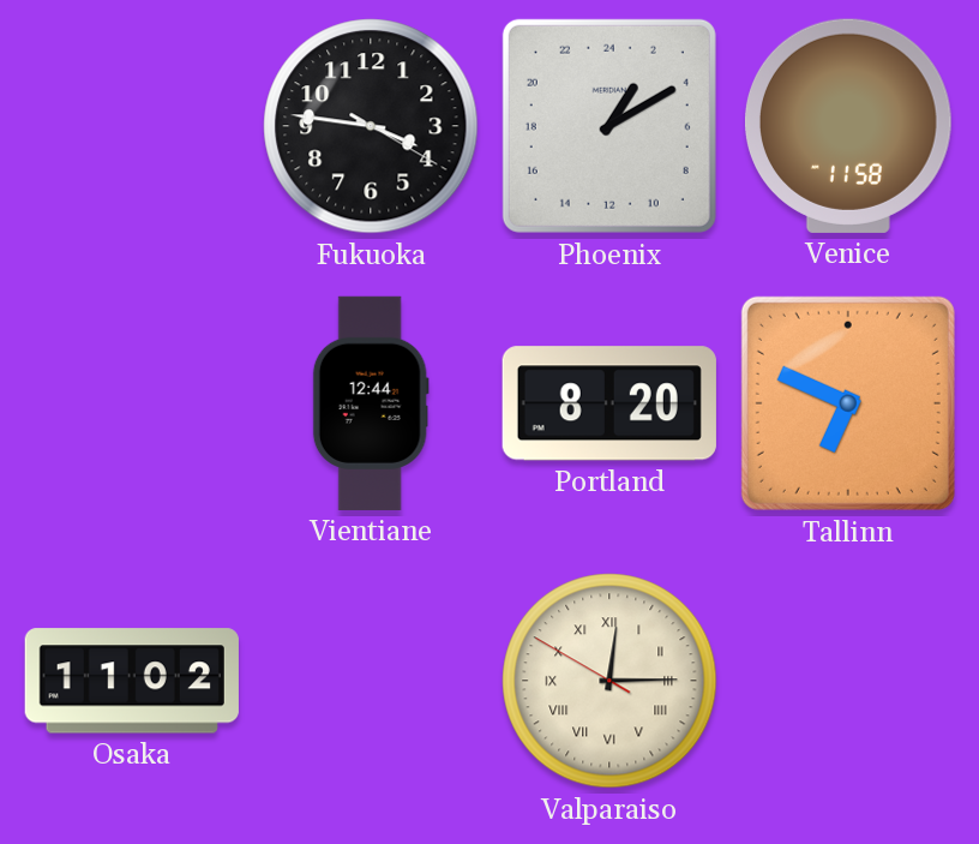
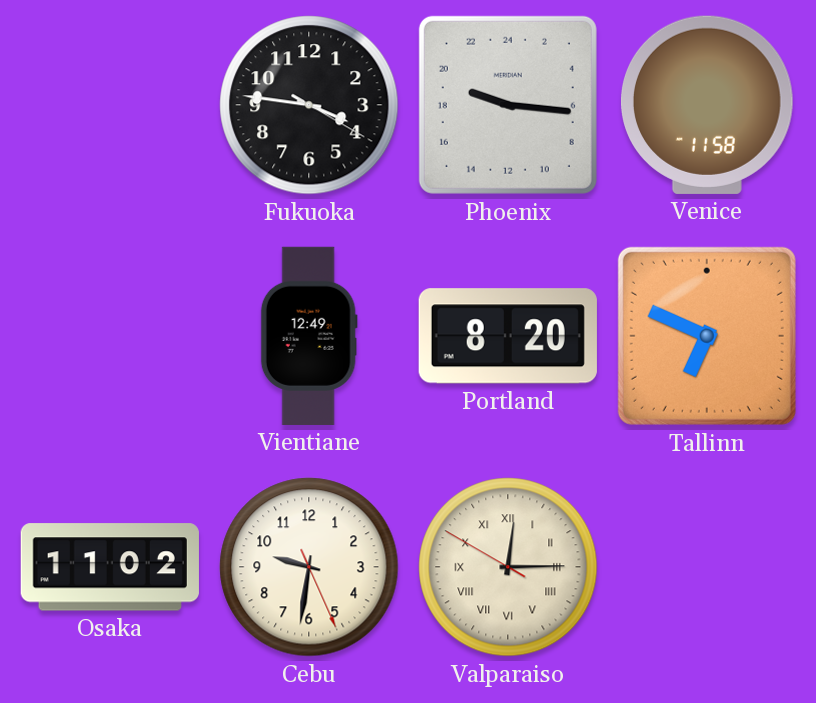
Phoenix: 2:10 -> 19:16
Vientiane: 12:44 -> 12:49
Cebu: none -> 9:31
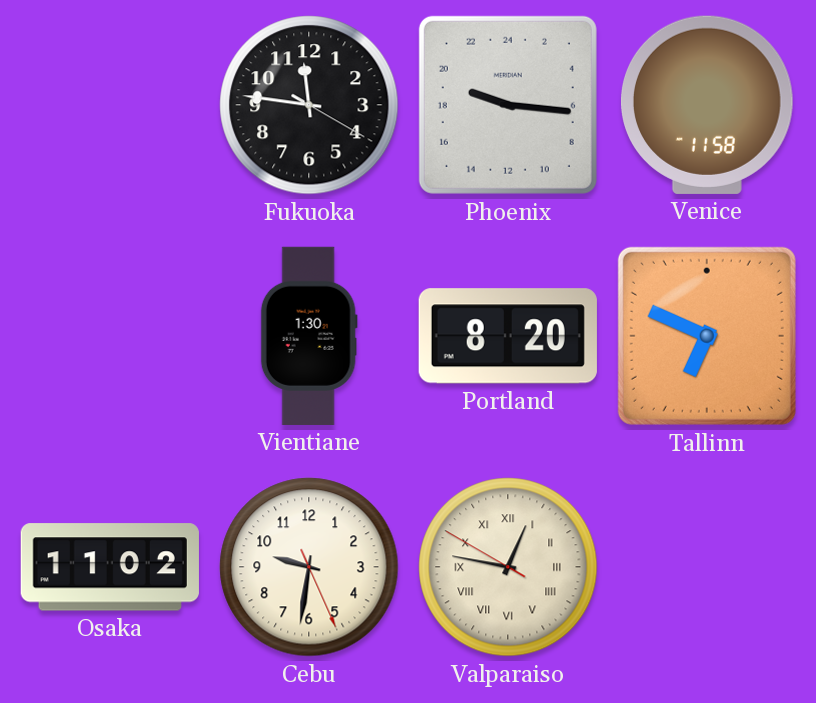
Fukuoka: 3:46 -> 11:46
Vientiane: 12:49 -> 1:30
Valparaiso: 12:14 -> 12:46
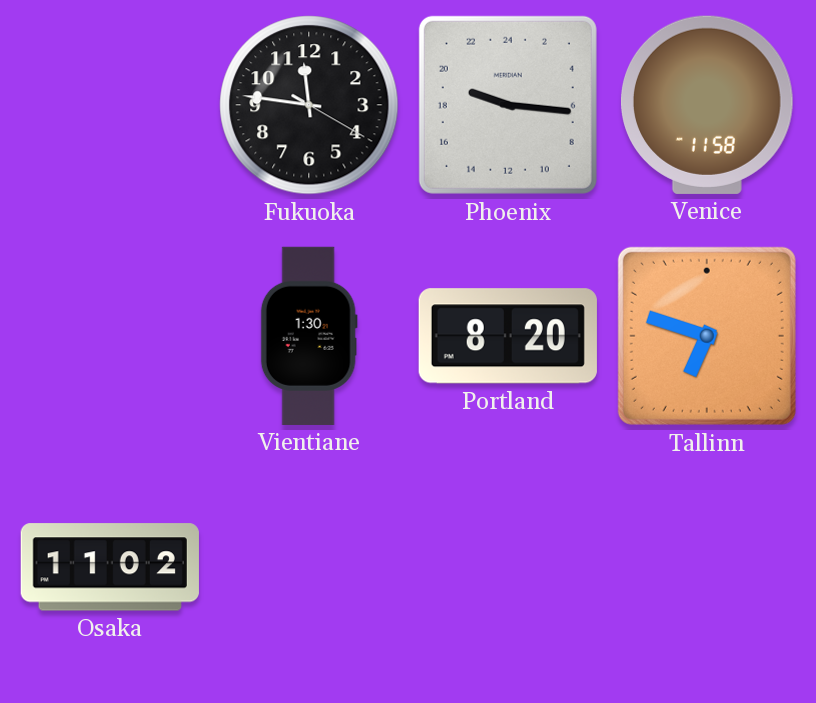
Tallinn: 6:49 -> 6:48
Cebu: 9:31 -> none
Valparaiso: 12:46 -> none
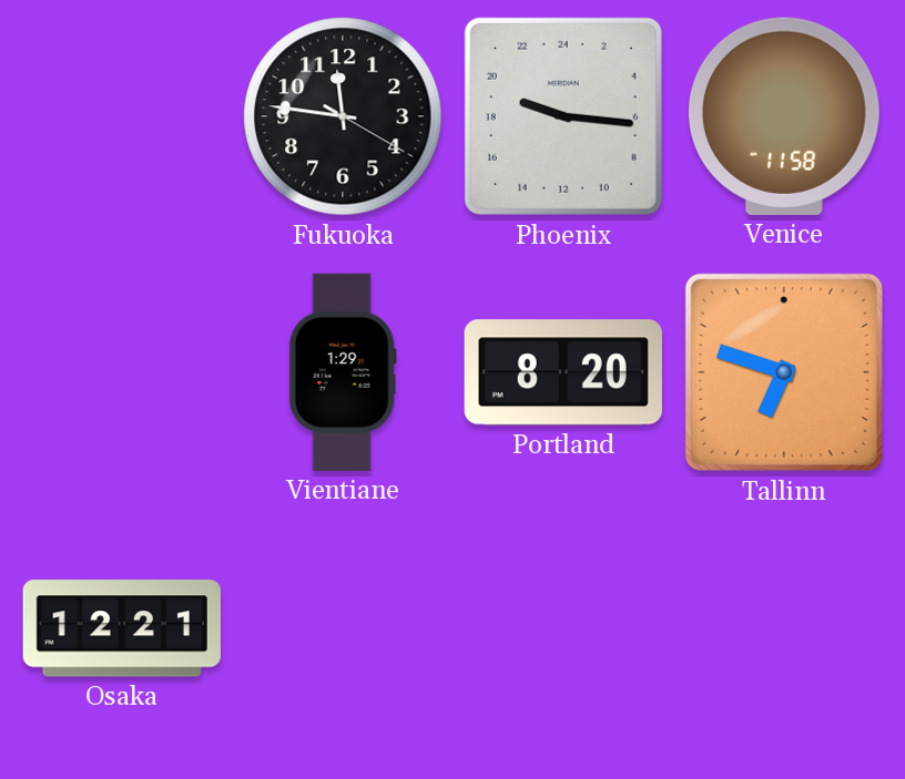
Vientiane: 1:30 -> 1:29
Osaka: 11:02 -> 12:21
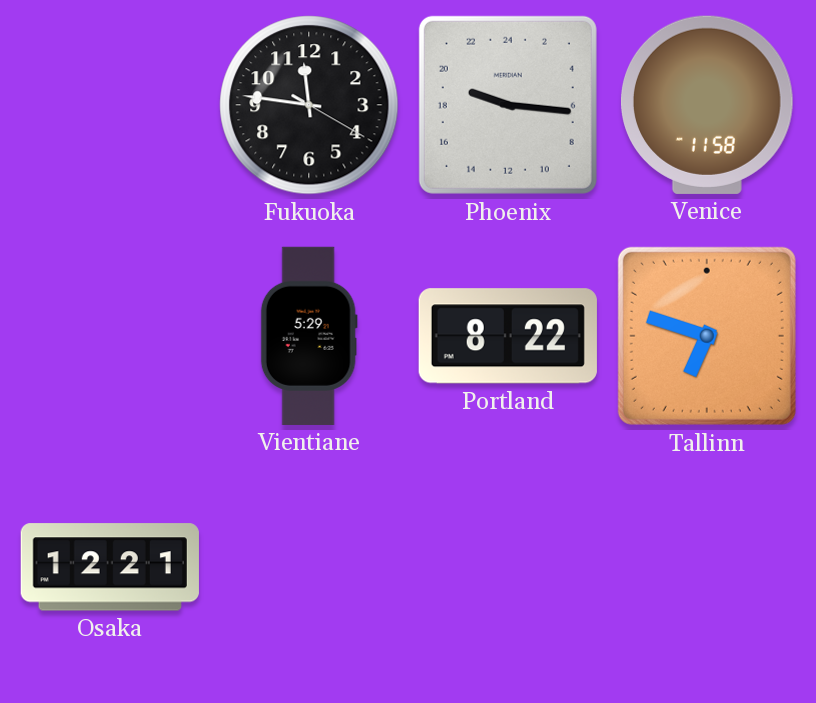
Vientiane: 1:29 -> 5:29
Portland: 8:20 -> 8:22
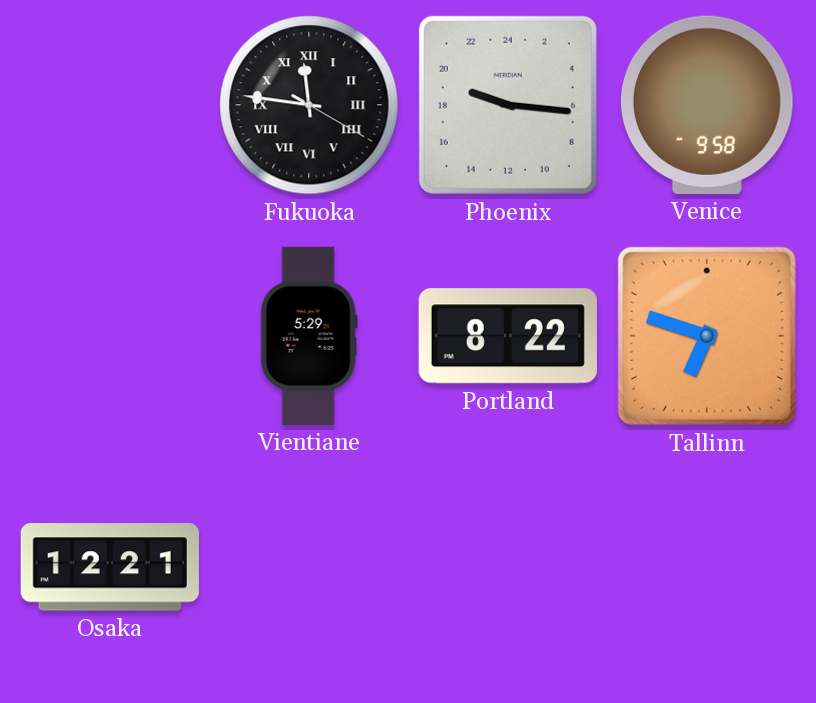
Fukuoka numerals: Arabic -> Roman
Venice: 11:58 -> 9:58
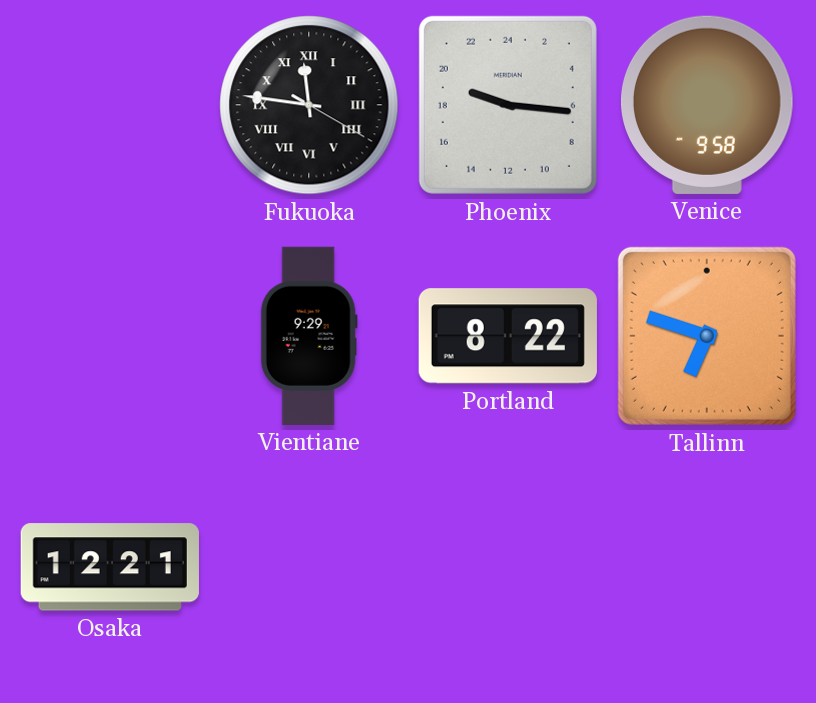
Vientiane: 5:29 -> 9:29
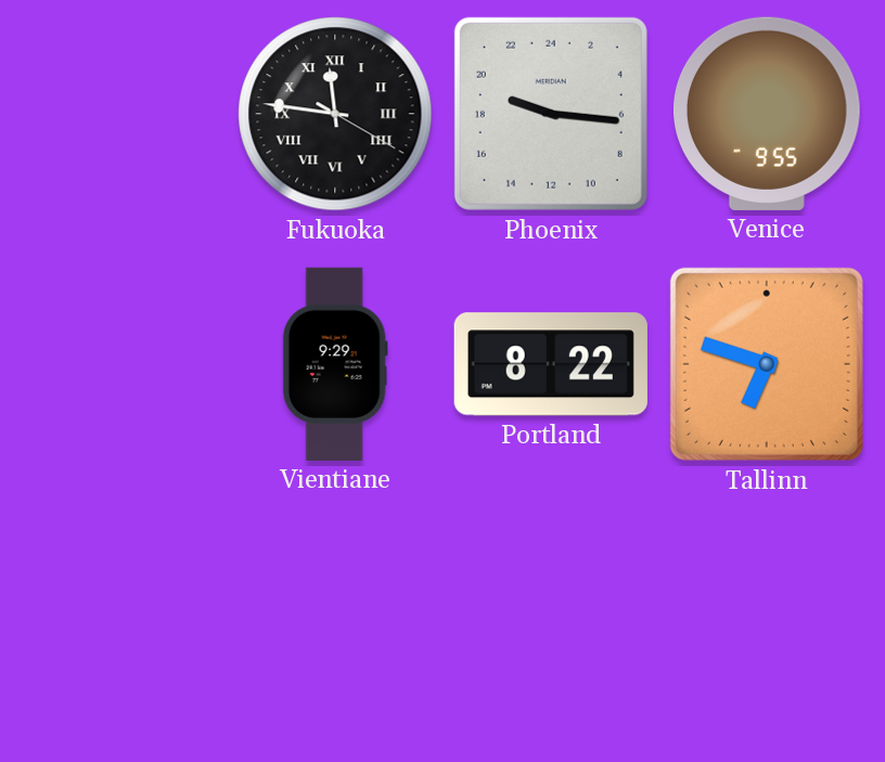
Venice: 9:58 -> 9:55
Osaka: 12:21 -> none
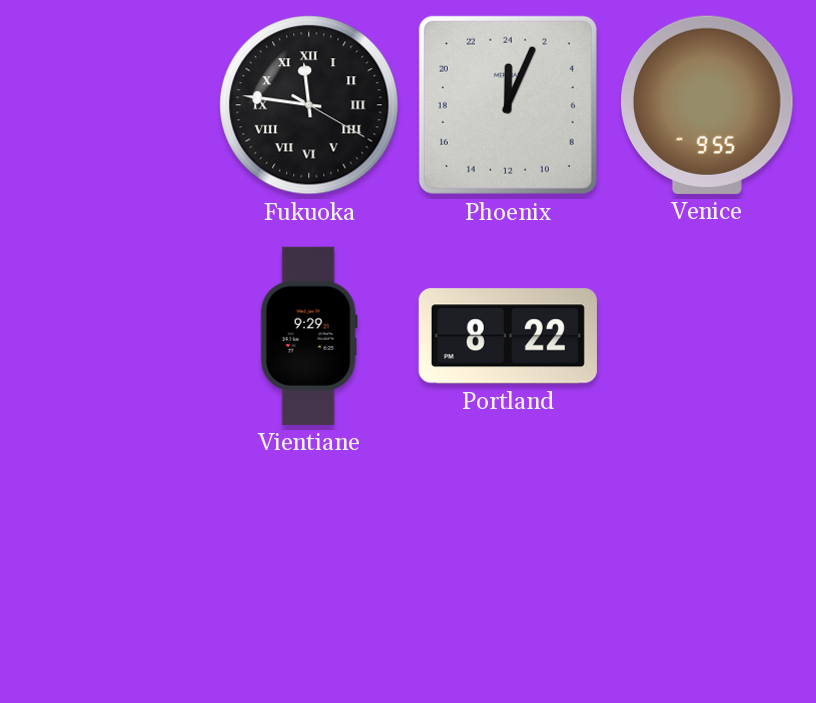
Phoenix: 19:16 -> 0:04
Tallinn: 6:48 -> none
